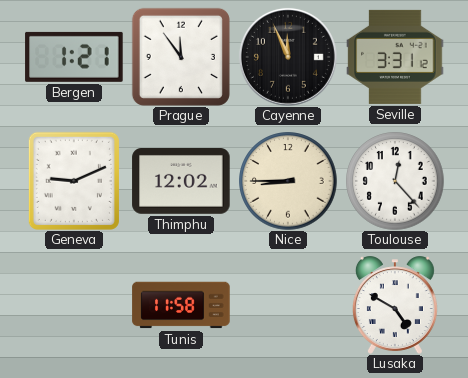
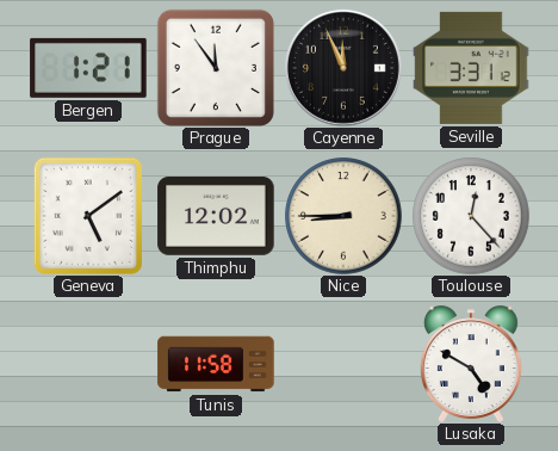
Geneva: 9:11 -> 5:09
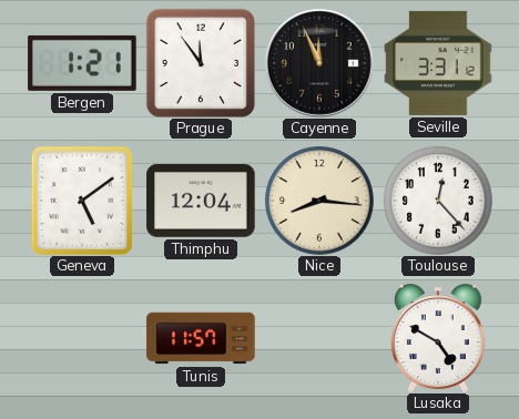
Thimphu: 12:02 -> 12:04
Nice: 8:45 -> 8:16
Tunis: 11:58 -> 11:57
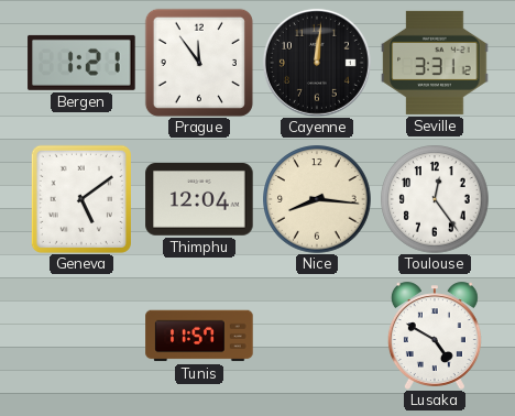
Cayenne: 11:56 -> 12:01
Toulouse: 12:23 -> 12:24
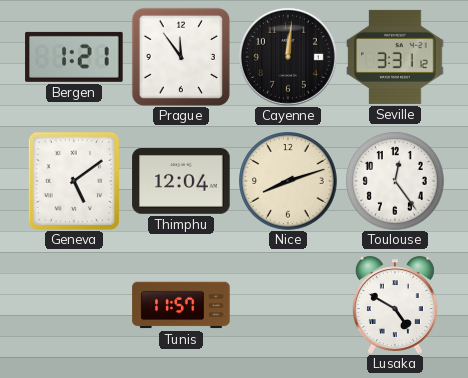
Nice: 8:16 -> 8:12
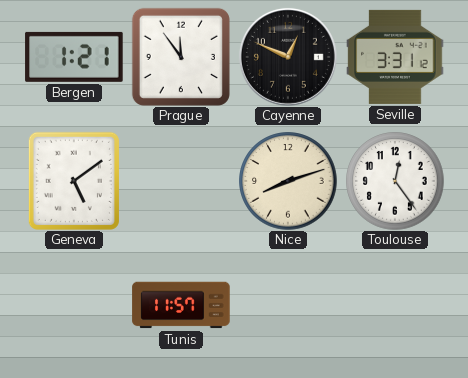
Cayenne: 12:01 -> 12:49
Thimphu: 12:04 -> none
Lusaka: 4:50 -> none
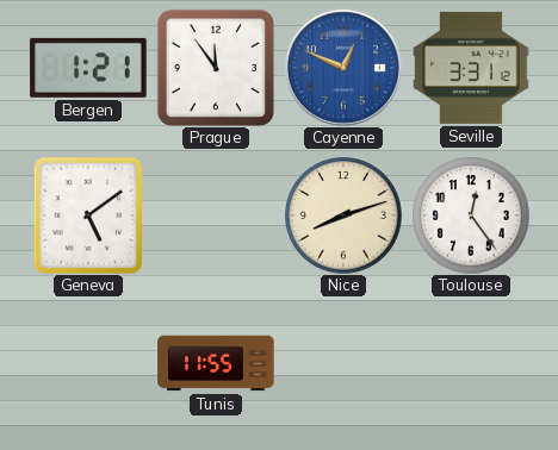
Cayenne dial: black -> blue
Tunis: 11:57 -> 11:55
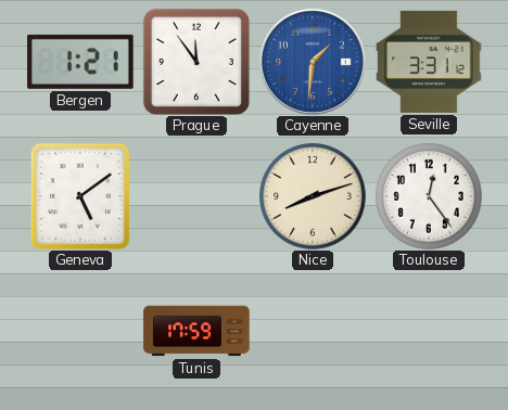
Cayenne: 12:49 -> 1:31
Tunis: 11:55 -> 17:59
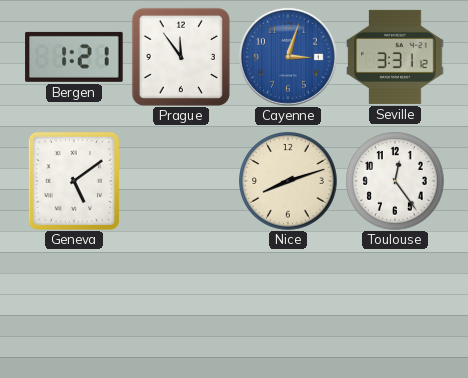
Cayenne: 1:31 -> 3:03
Tunis: 17:59 -> none
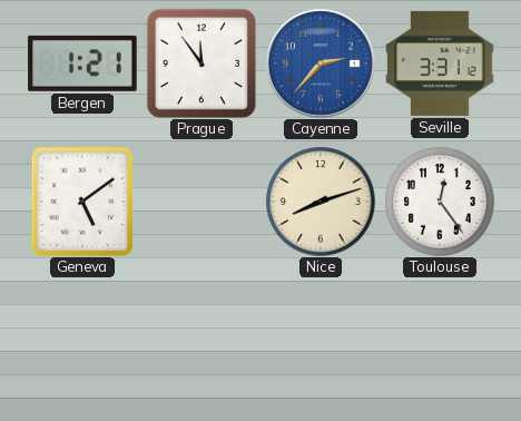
Cayenne: 3:03 -> 2:37
